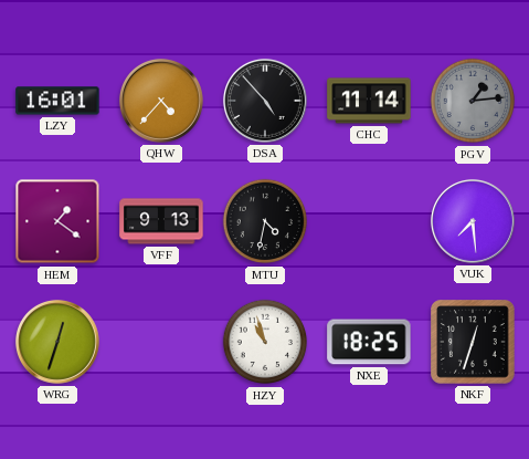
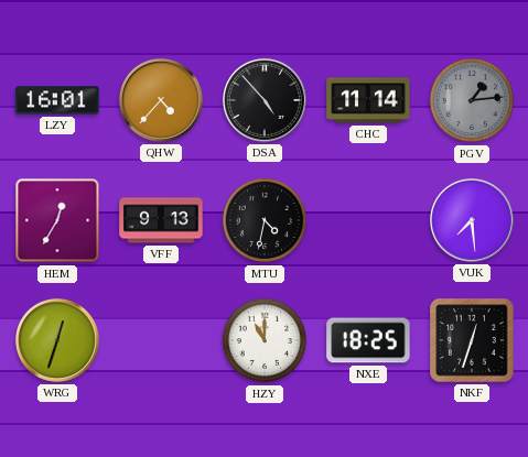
HEM: 1:21 -> 12:35
HZY: 10:57 -> 11:00
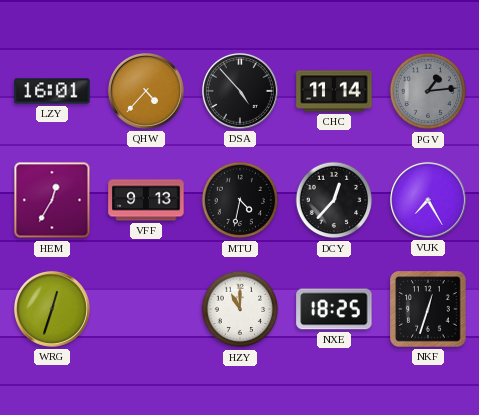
DCY: none -> 12:37
VUK: 7:29 -> 7:25
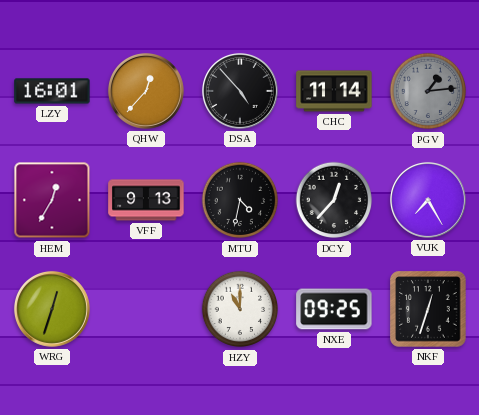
QHW: 4:37 -> 12:37
NXE: 18:25 -> 09:25
